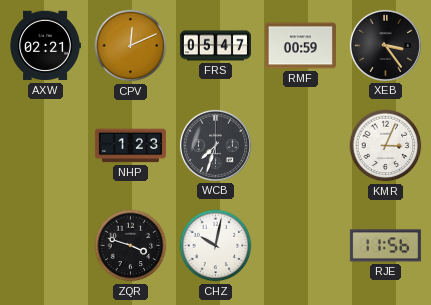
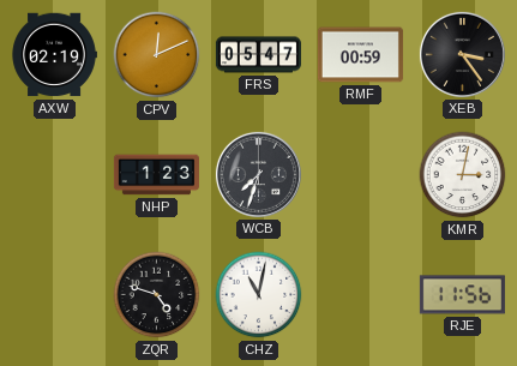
AXW: 02:21 -> 02:19
KMR: 3:04 -> 3:02
ZQR: 3:48 -> 4:48
CHZ: 10:02 -> 11:02
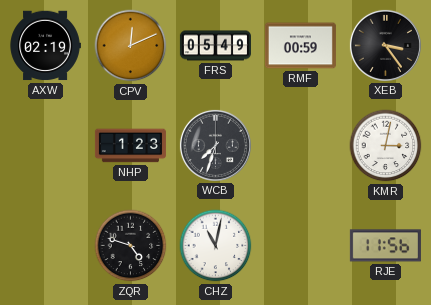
FRS: 05:47 -> 05:49
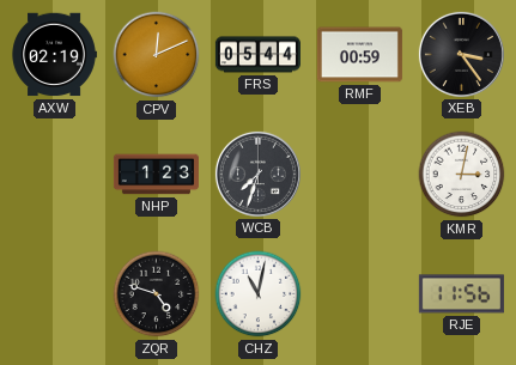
FRS: 05:49 -> 05:44
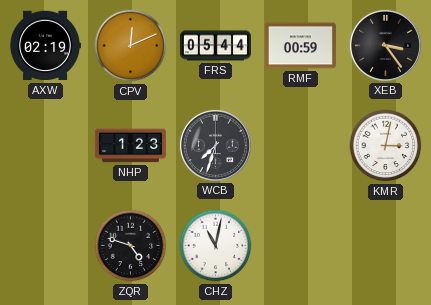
RJE: 11:56 -> none
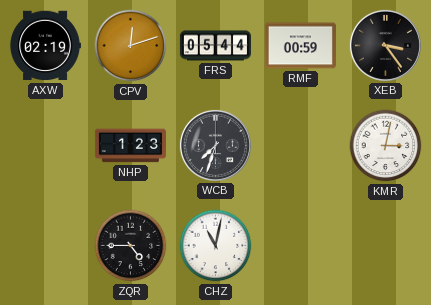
CPV: 12:11 -> 12:12
ZQR: 4:48 -> 4:45
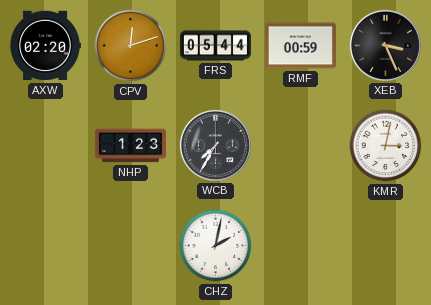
AXW: 02:19 -> 02:20
XEB: 3:24 -> 3:26
WCB: 7:33 -> 7:35
ZQR: 4:45 -> none
CHZ: 11:02 -> 2:02
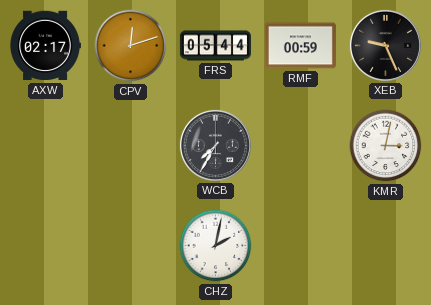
AXW: 02:20 -> 02:17
XEB: 3:26 -> 9:26
NHP: 1:23 -> none
